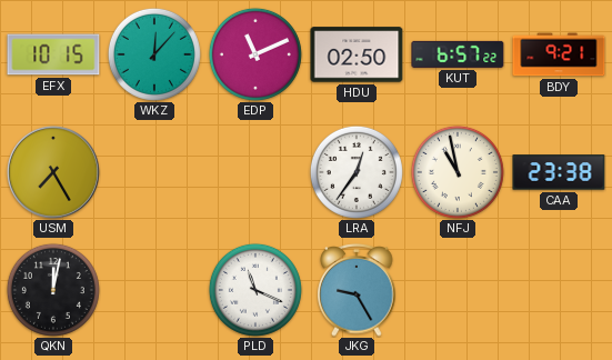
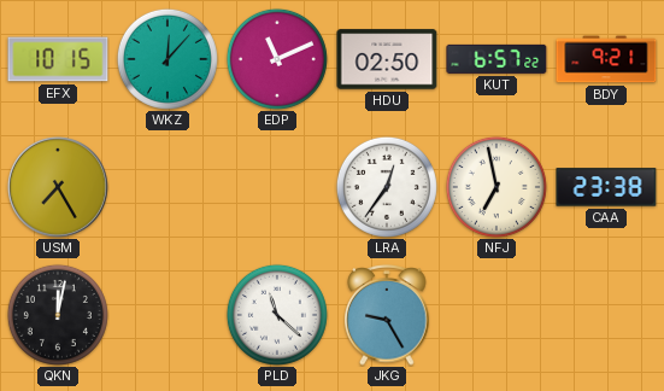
NFJ: 10:58 -> 6:58
PLD: 11:19 -> 11:22
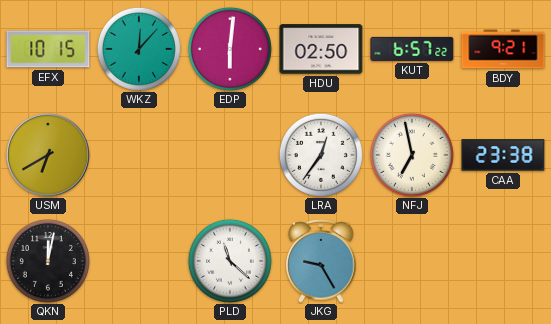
EDP: 11:11 -> 6:01
USM: 7:25 -> 6:40
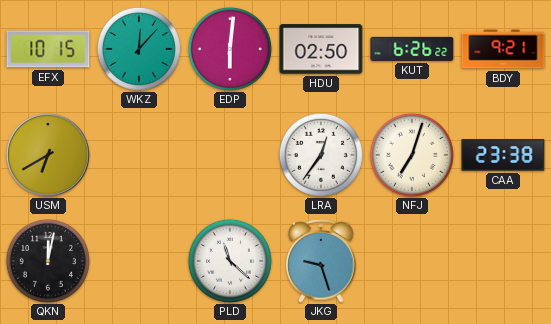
KUT: 6:57 -> 6:26
NFJ: 6:58 -> 7:03
JKG: 9:25 -> 9:27
